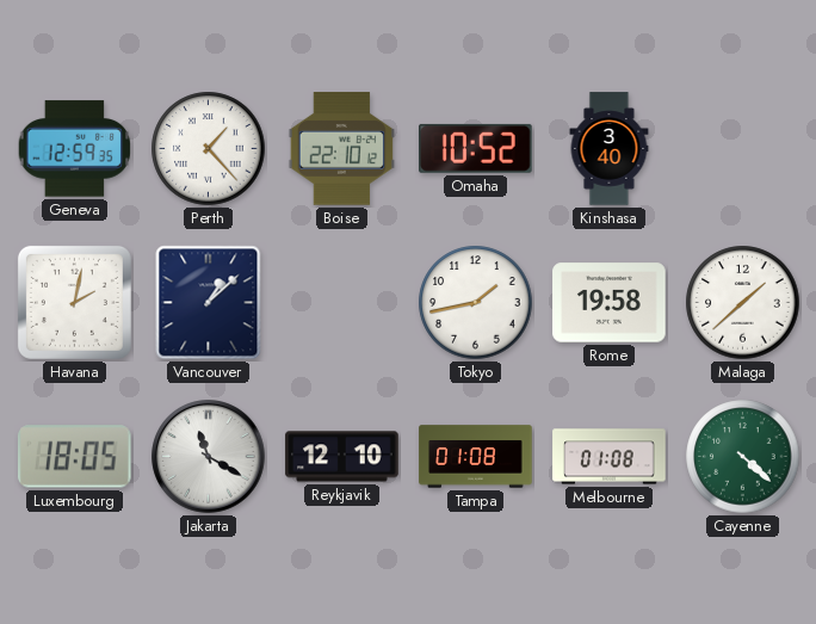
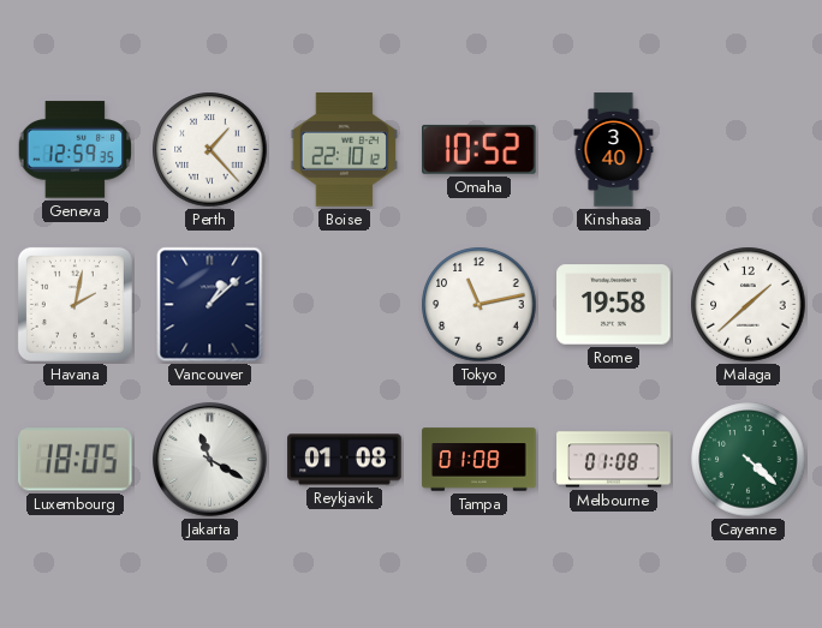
Tokyo: 1:43 -> 11:13
Reykjavik: 12:10 -> 01:08
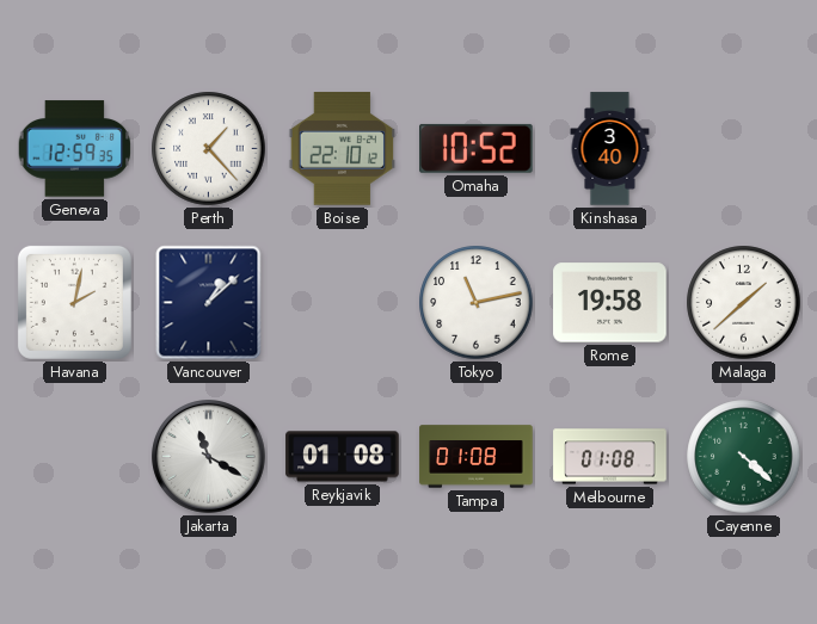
Luxembourg: 18:05 -> none
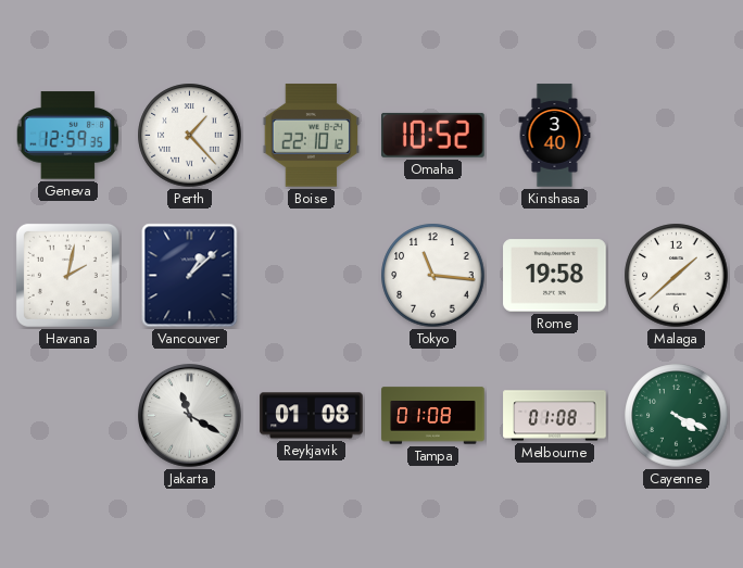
Tokyo: 11:13 -> 11:16
Cayenne: 4:22 -> 4:19
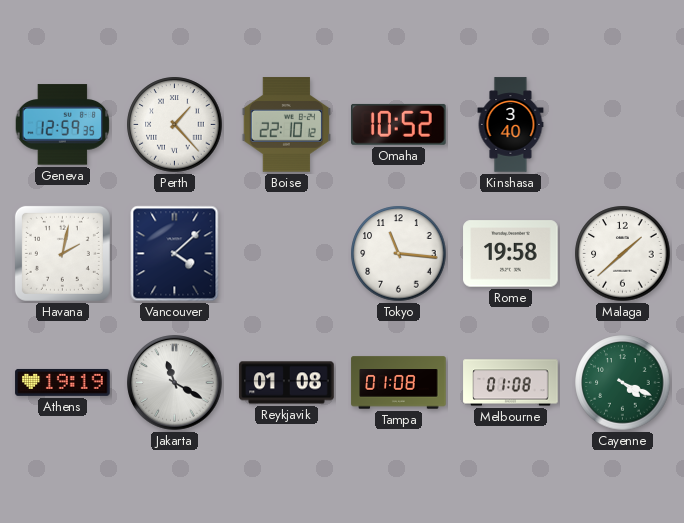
Vancouver: 1:08 -> 4:08
Athens: none -> 19:19
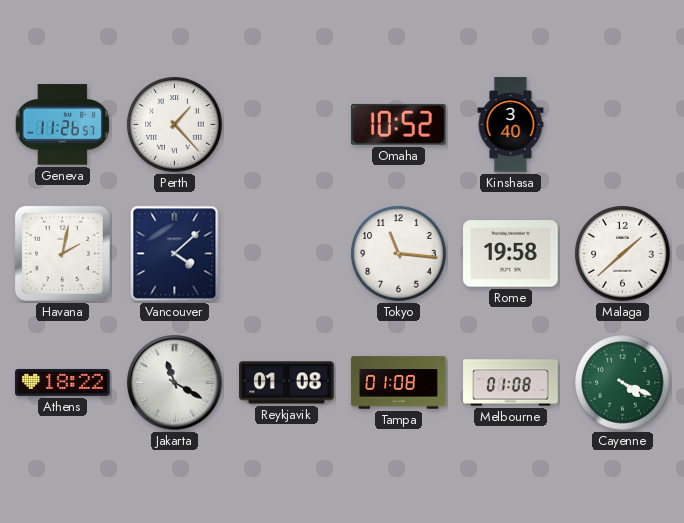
Geneva: 12:59 -> 11:26
Boise: 22:10 -> none
Athens: 19:19 -> 18:22
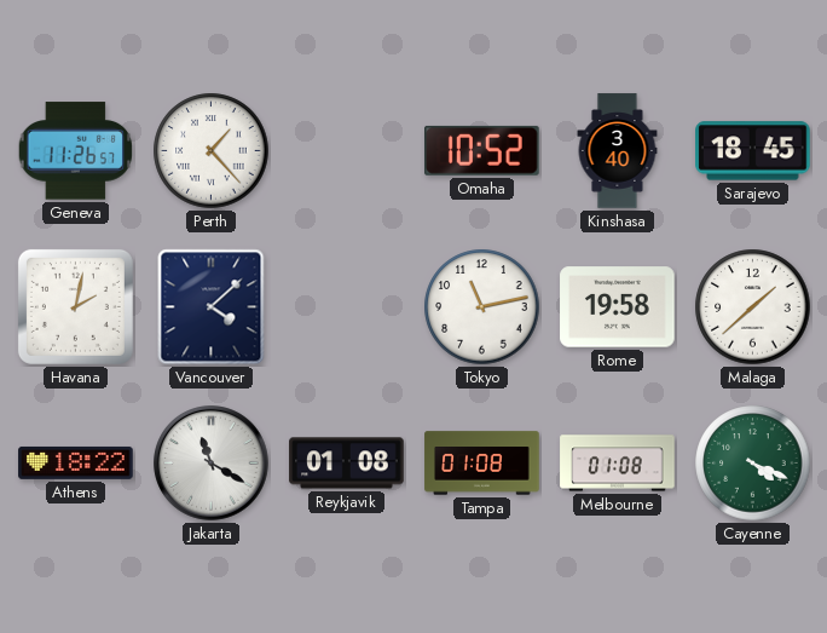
Sarajevo: none -> 18:45
Tokyo: 11:16 -> 11:13
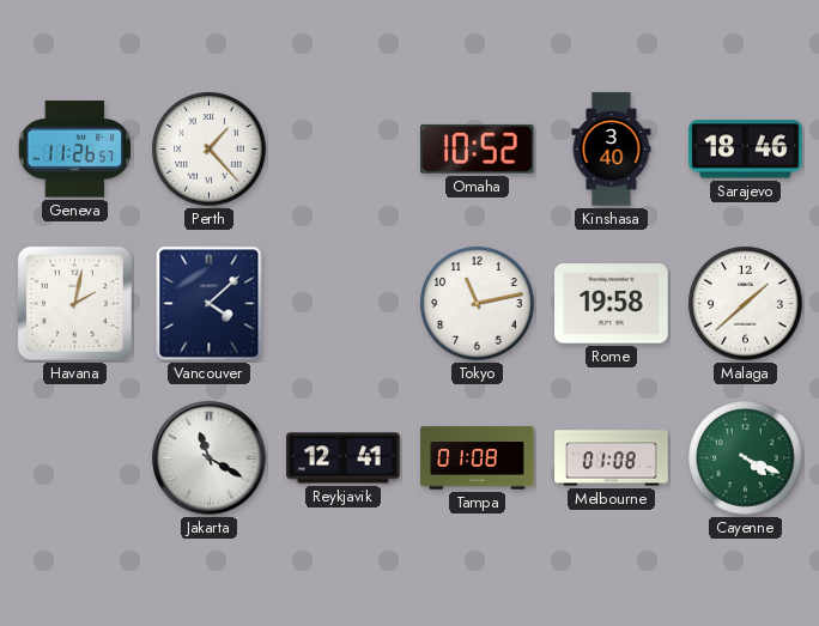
Sarajevo: 18:45 -> 18:46
Athens: 18:22 -> none
Reykjavik: 01:08 -> 12:41
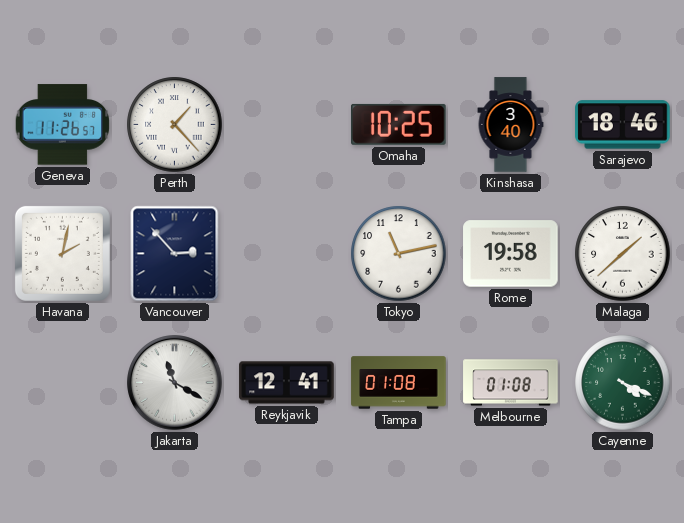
Omaha: 10:52 -> 10:25
Vancouver: 4:08 -> 2:53
